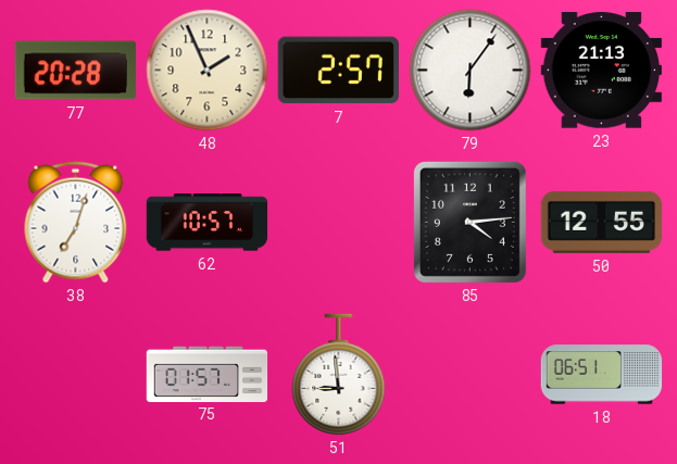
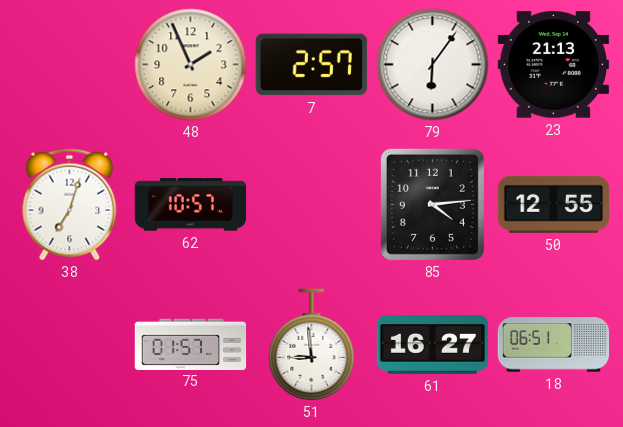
77: 20:28 -> none
61: none -> 16:27
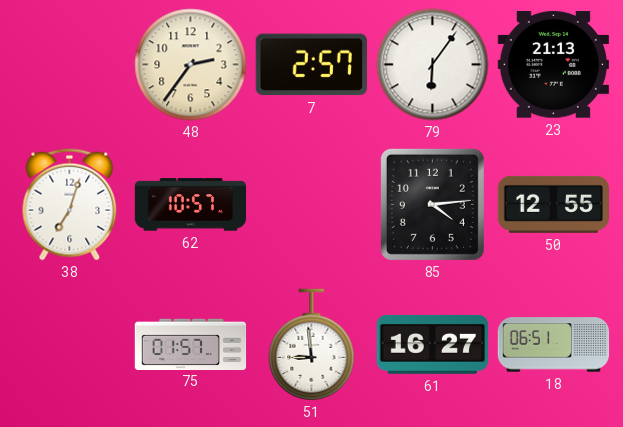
48: 1:56 -> 2:36
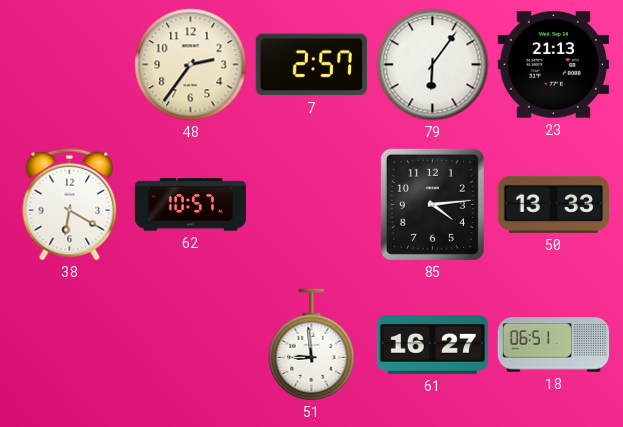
38: 7:03 -> 6:20
50: 12:55 -> 13:33
75: 01:57 -> none
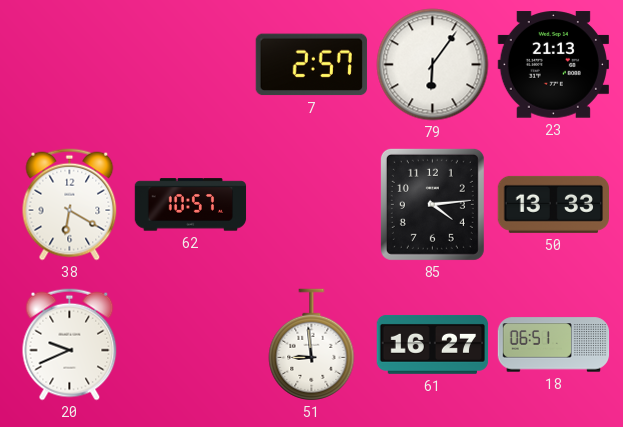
48: 2:36 -> none
20: none -> 9:41
